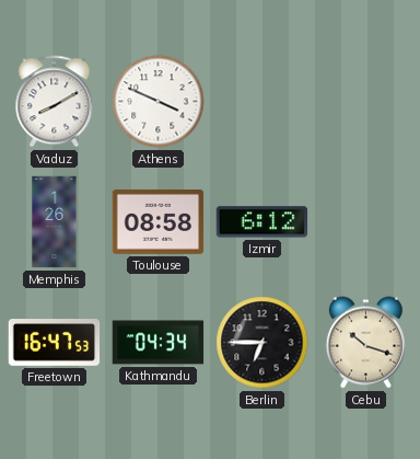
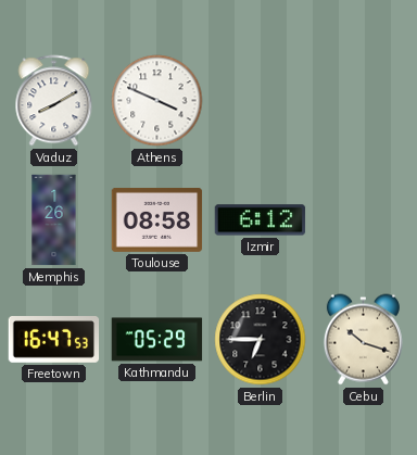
Kathmandu: 04:34 -> 05:29
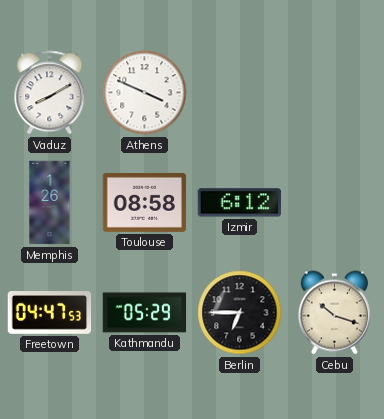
Freetown: 16:47 -> 04:47
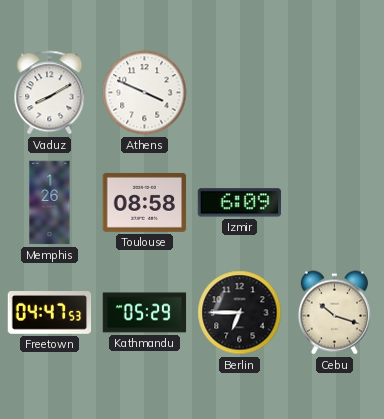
Izmir: 6:12 -> 6:09
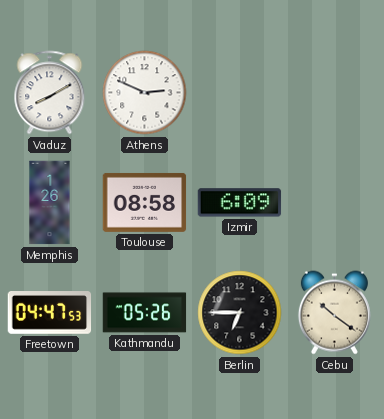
Athens: 3:49 -> 2:49
Kathmandu: 05:29 -> 05:26
Cebu: 10:18 -> 10:21
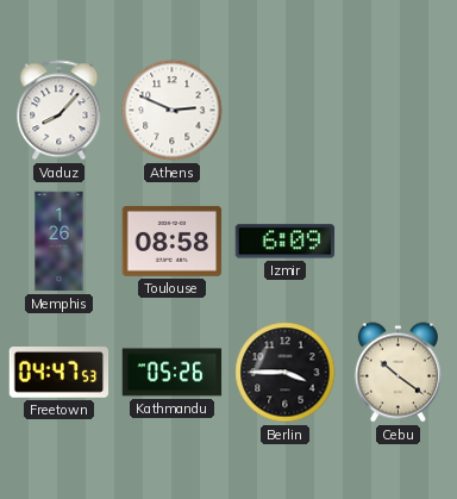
Vaduz: 8:10 -> 8:07
Berlin: 6:45 -> 3:45
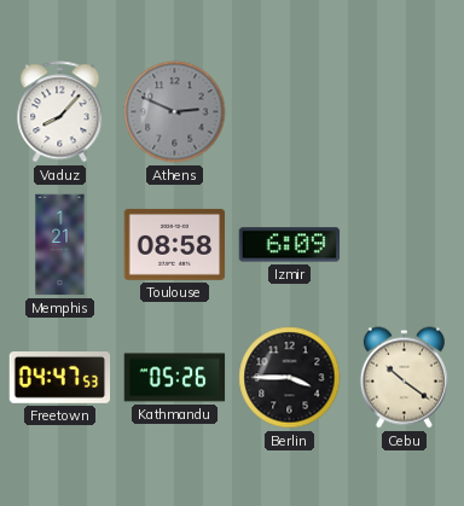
Athens dial: white -> grey
Memphis: 1:26 -> 1:21
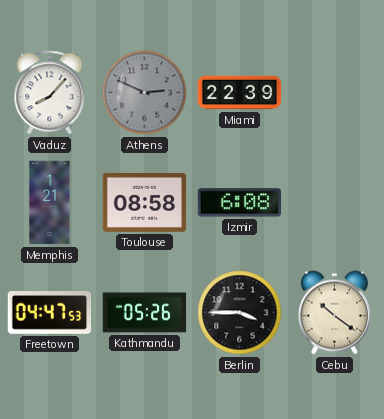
Miami: none -> 22:39
Izmir: 6:09 -> 6:08
